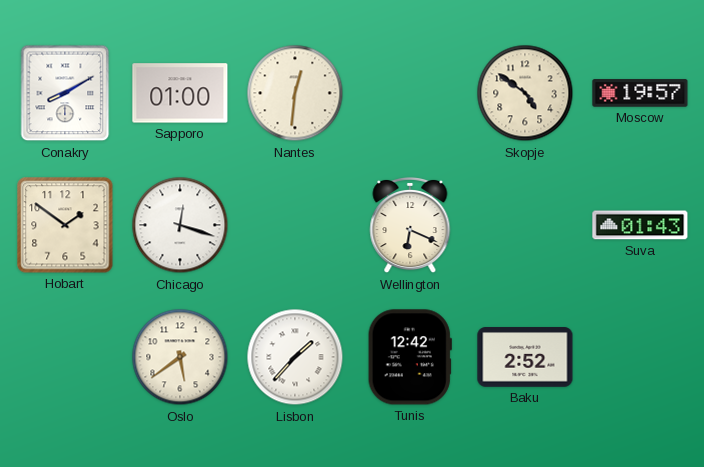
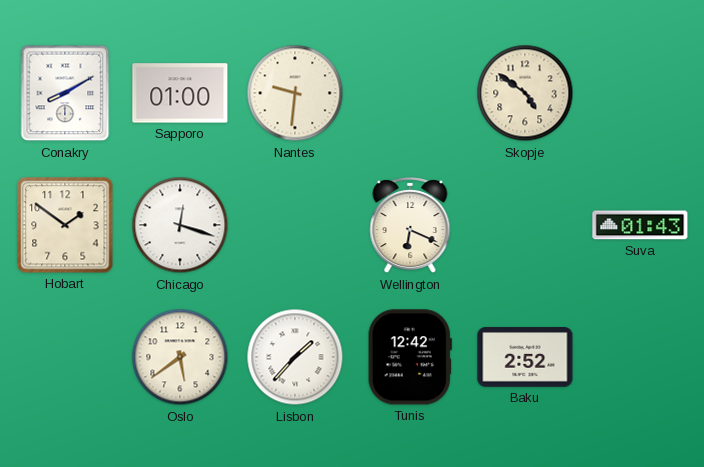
Nantes: 12:31 -> 9:31
Moscow: 19:57 -> none
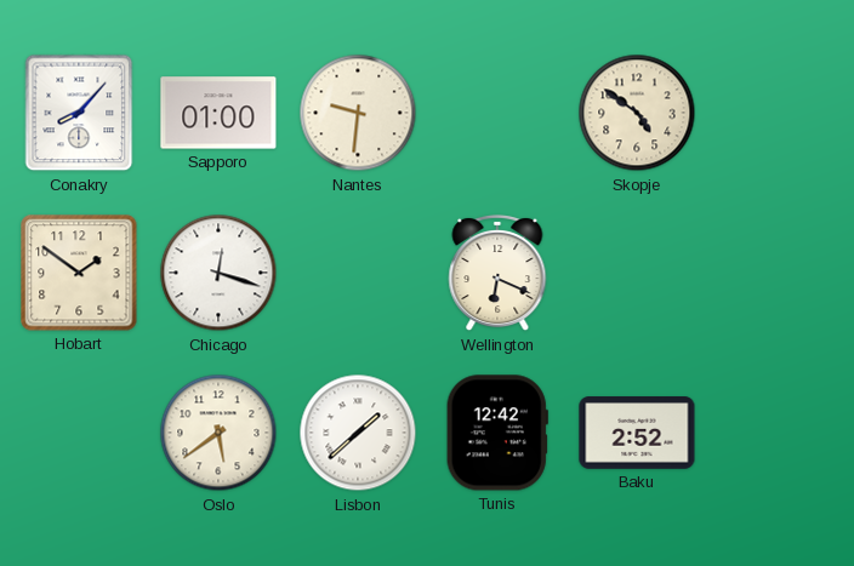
Conakry: 8:10 -> 8:07
Suva: 01:43 -> none
Lisbon: 1:37 -> 1:38
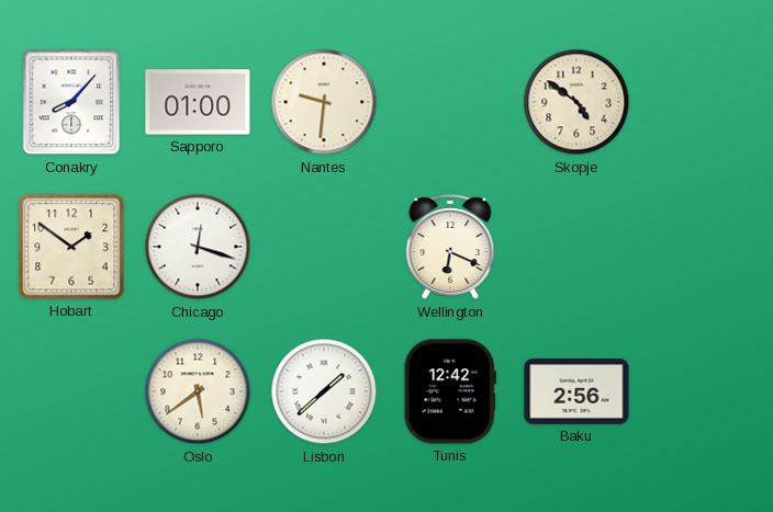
Baku: 2:52 -> 2:56
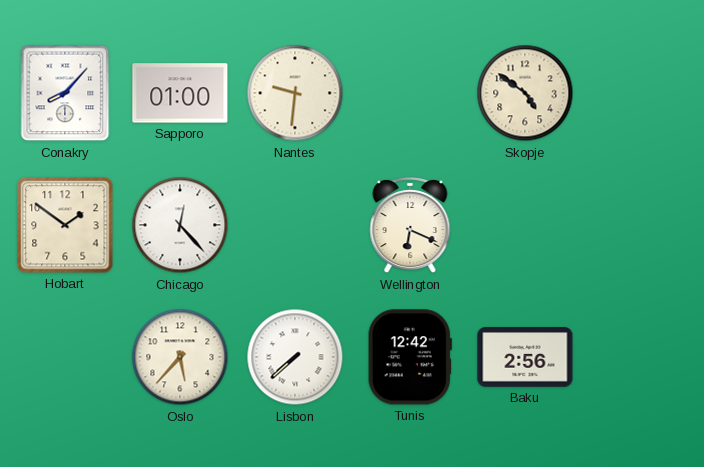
Chicago: 12:18 -> 12:23
Oslo: 5:39 -> 5:37
Lisbon: 1:38 -> 7:38
